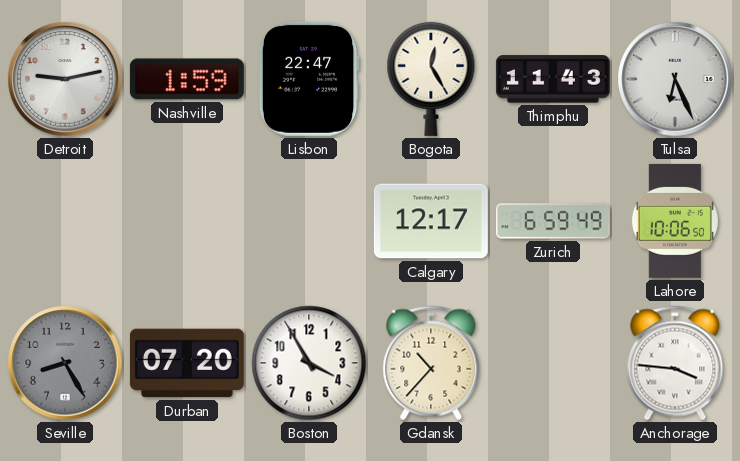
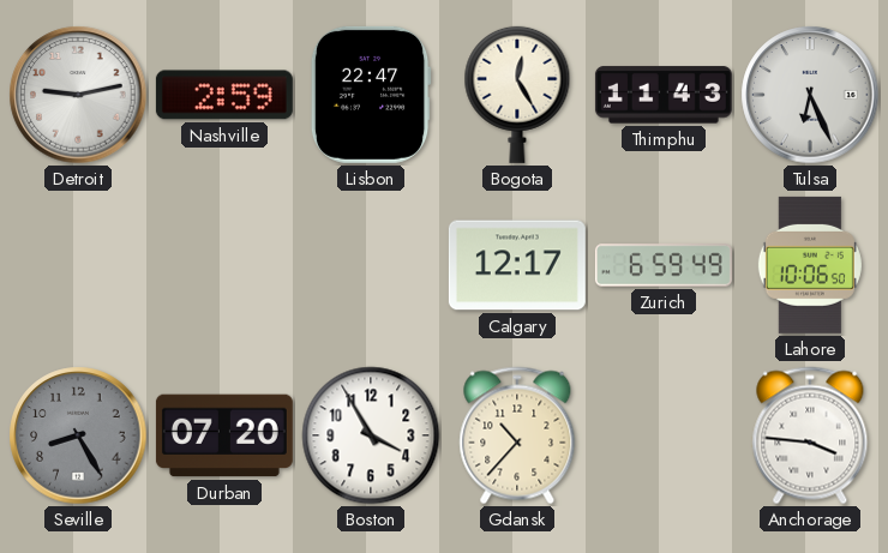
Nashville: 1:59 -> 2:59
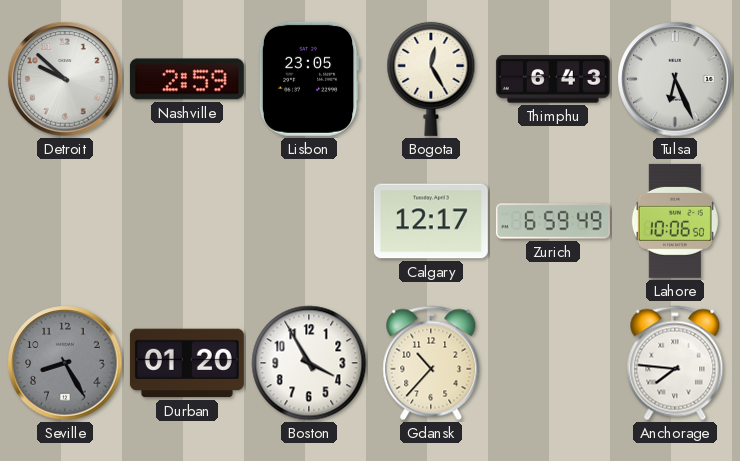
Detroit: 9:13 -> 9:52
Lisbon: 22:47 -> 23:05
Thimphu: 11:43 -> 6:43
Durban: 07:20 -> 01:20
Anchorage: 3:46 -> 7:46
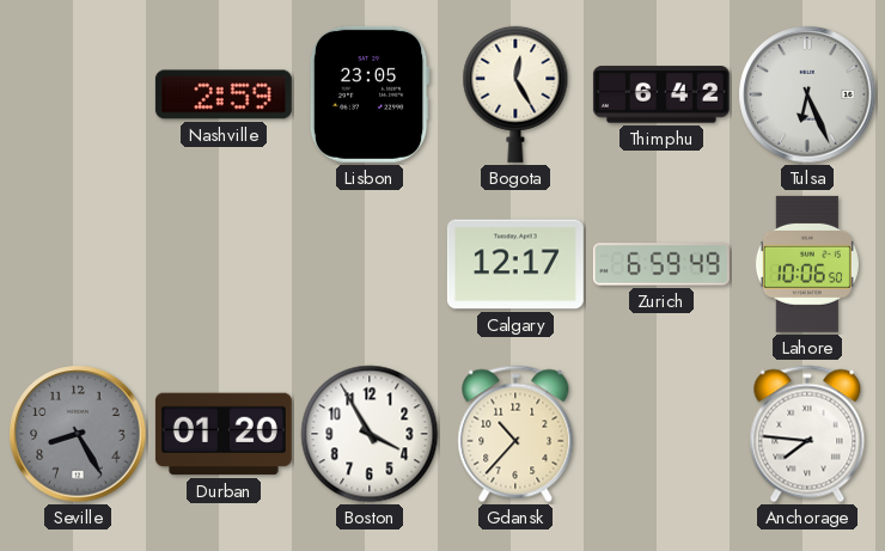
Detroit: 9:52 -> none
Thimphu: 6:43 -> 6:42
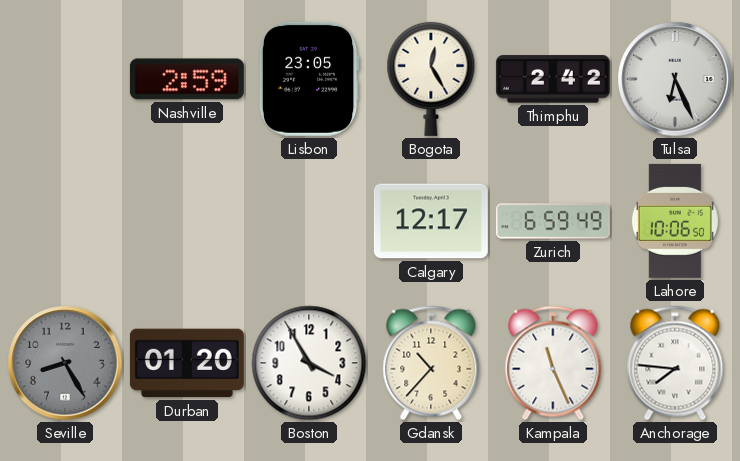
Thimphu: 6:42 -> 2:42
Kampala: none -> 11:26
